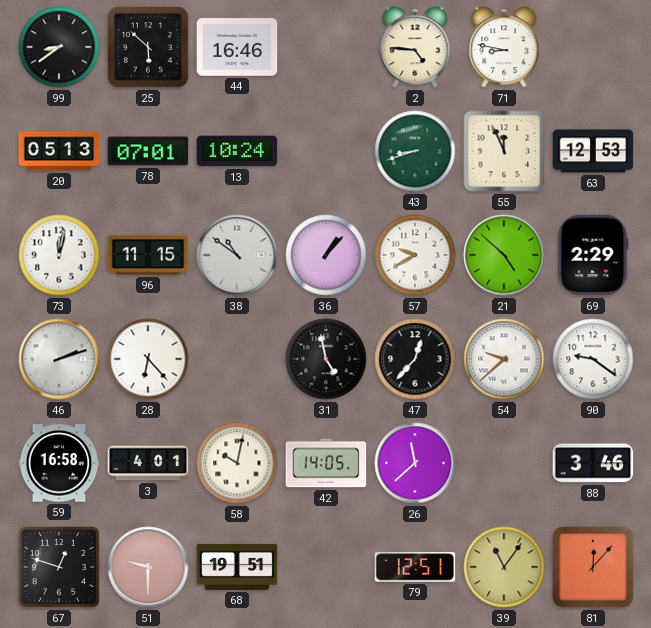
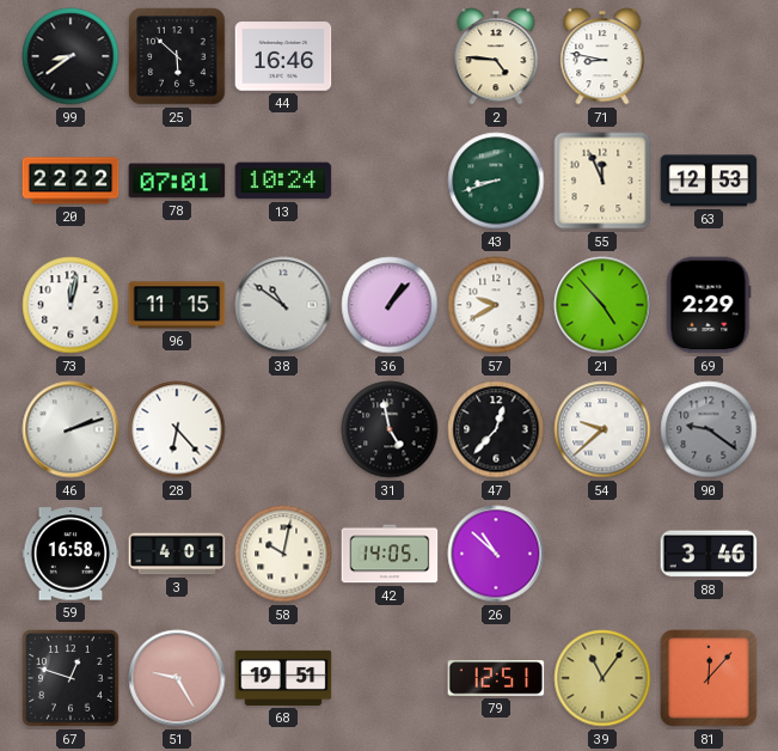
20: 05:13 -> 22:22
21: 4:52 -> 4:53
90 dial: white -> grey
26: 11:38 -> 10:52
51: 9:30 -> 9:25
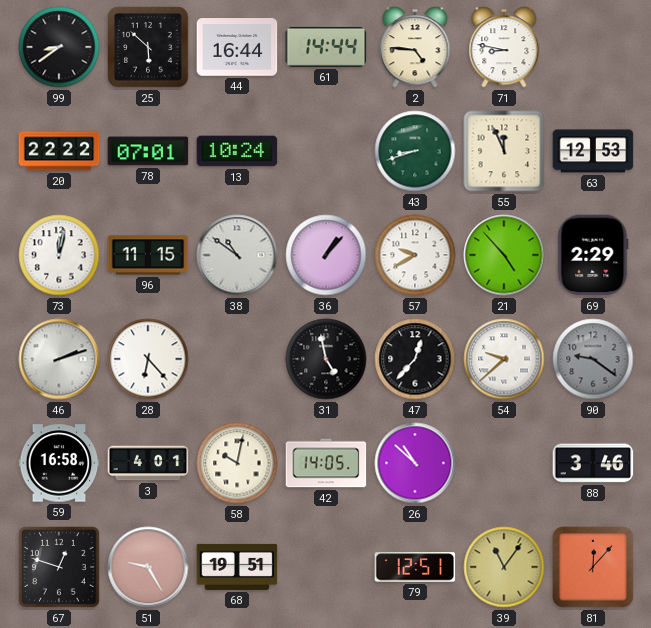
44: 16:46 -> 16:44
61: none -> 14:44
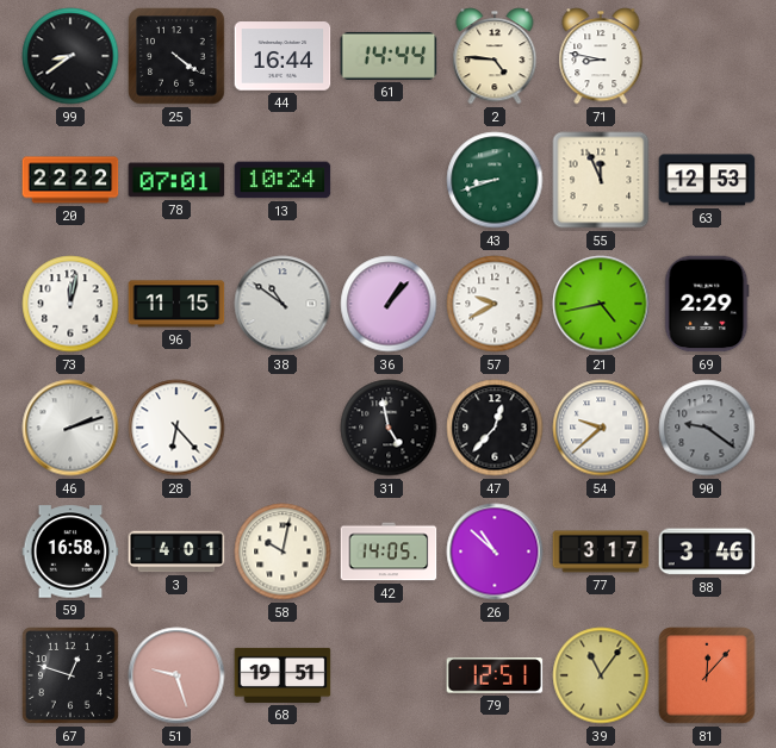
25: 5:52 -> 4:21
21: 4:53 -> 4:43
77: none -> 3:17
51: 9:25 -> 9:27
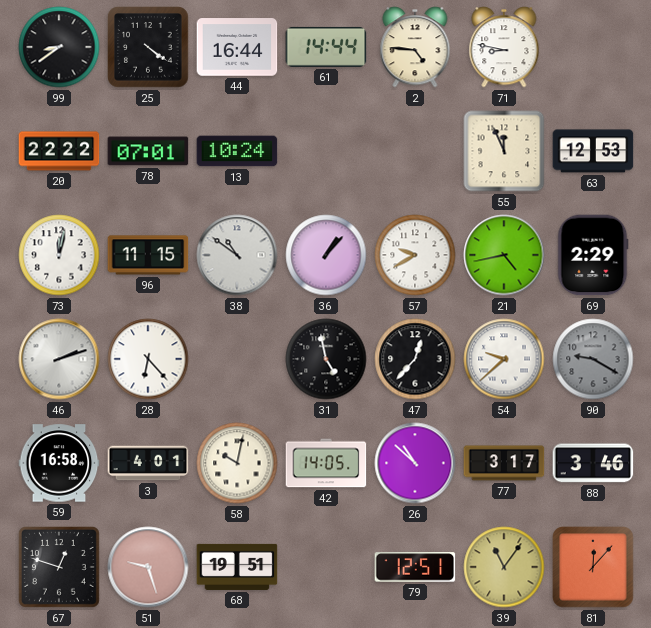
43: 8:42 -> none
90: 9:21 -> 9:20
